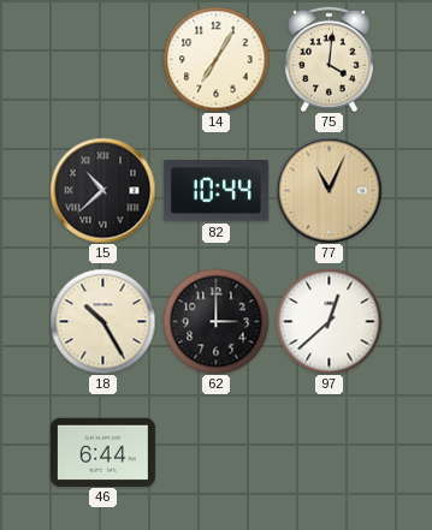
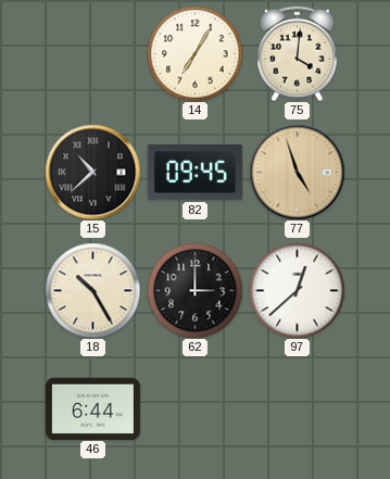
82: 10:44 -> 09:45
77: 11:04 -> 4:57
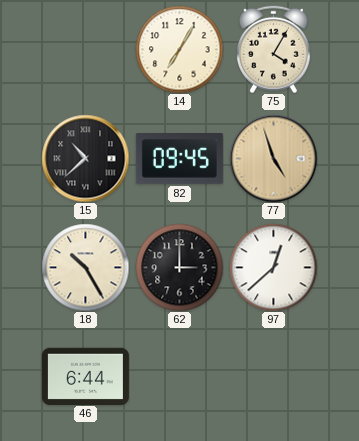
75: 4:01 -> 4:05
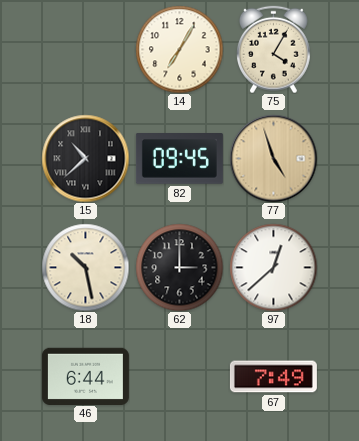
18: 10:25 -> 10:28
67: none -> 7:49
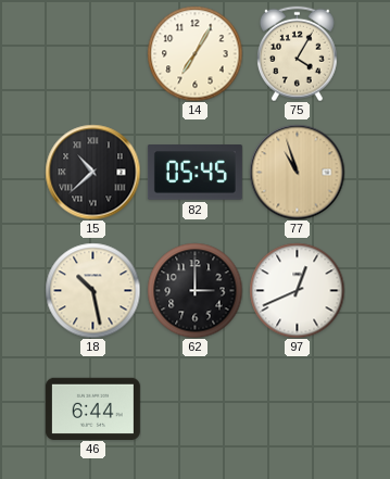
82: 09:45 -> 05:45
77: 4:57 -> 10:57
97: 12:38 -> 12:41
67: 7:49 -> none
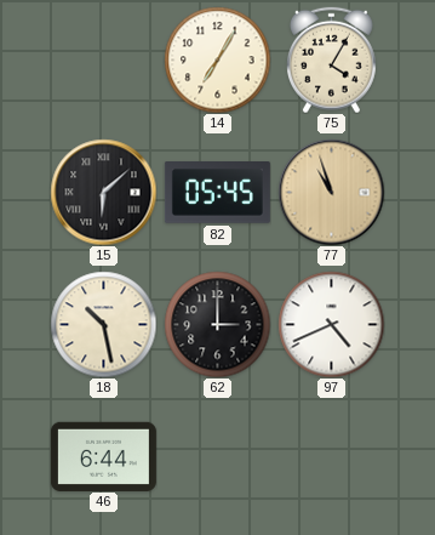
15: 10:38 -> 6:08
97: 12:41 -> 4:41
